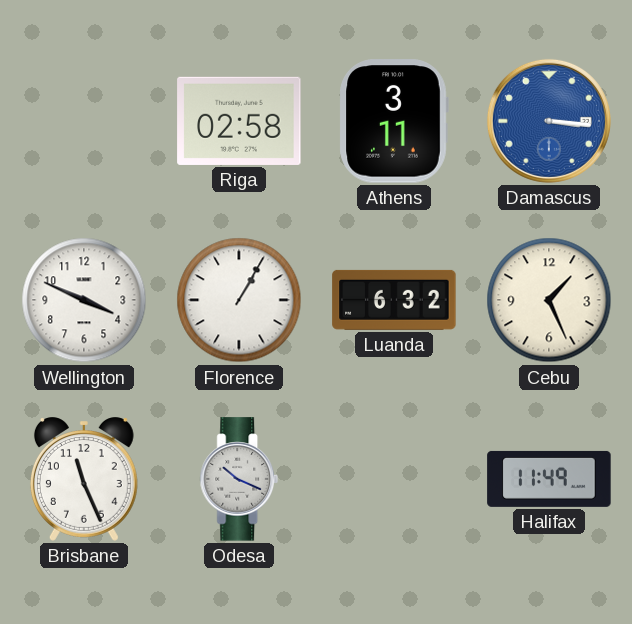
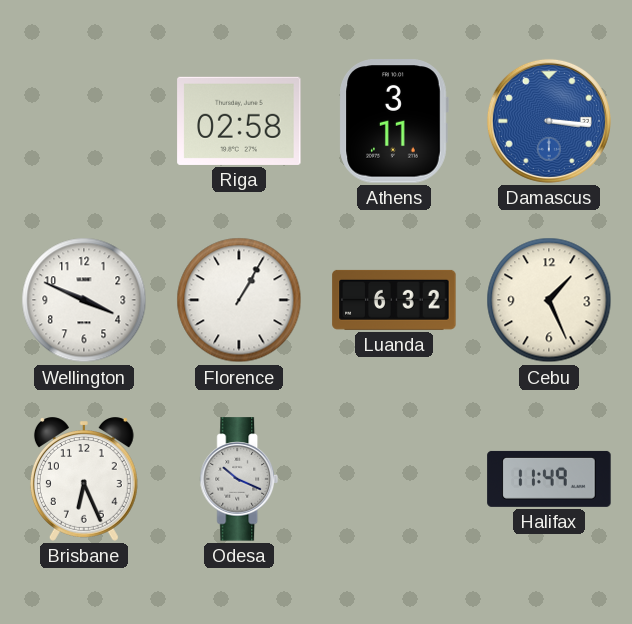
Brisbane: 11:26 -> 6:26
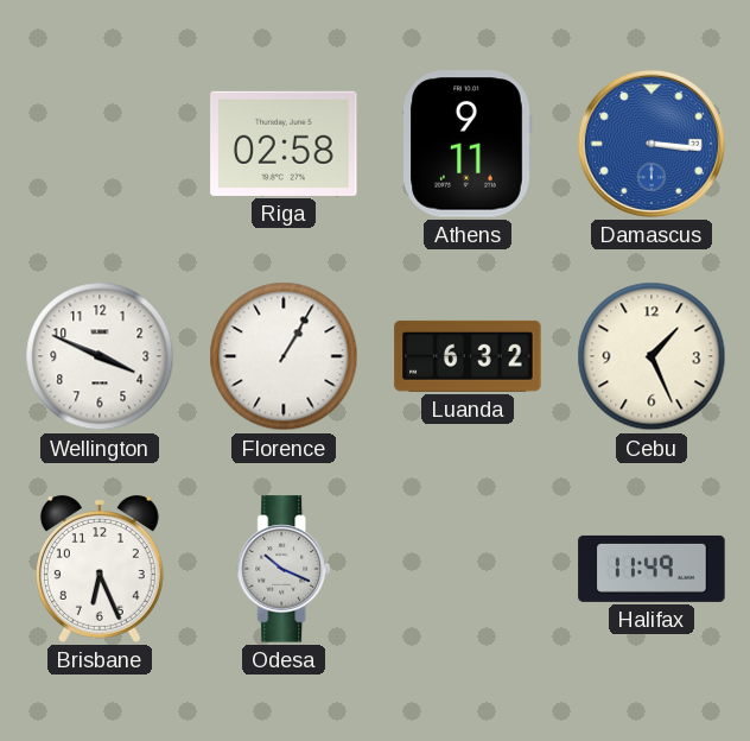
Athens: 3:11 -> 9:11
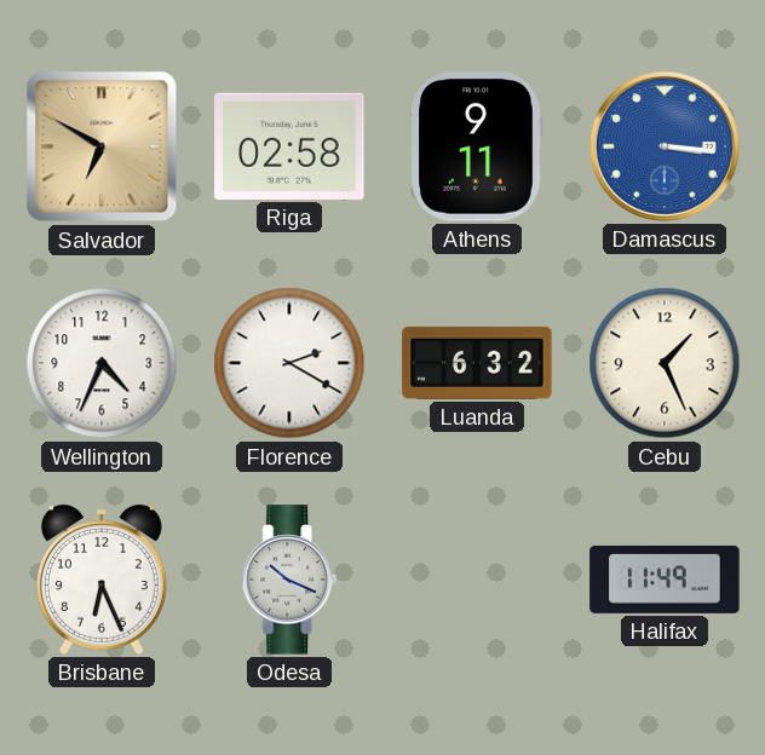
Salvador: none -> 6:50
Wellington: 3:49 -> 4:34
Florence: 1:05 -> 2:20
